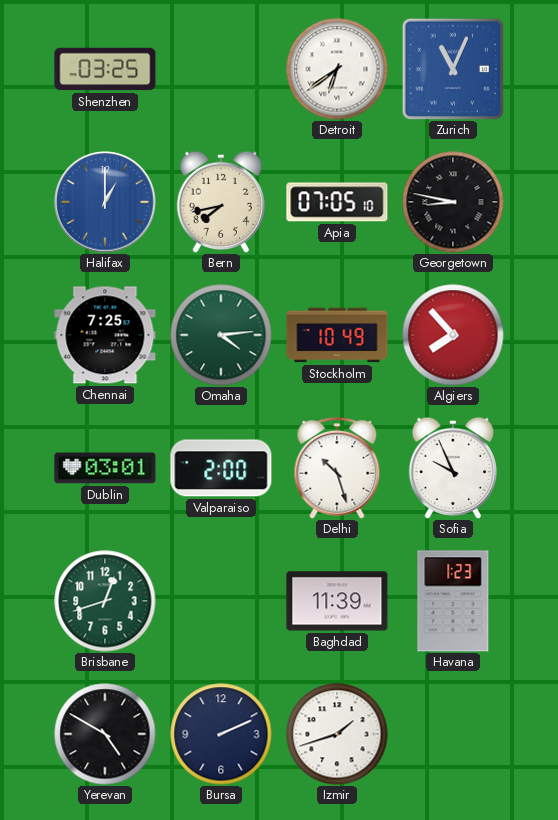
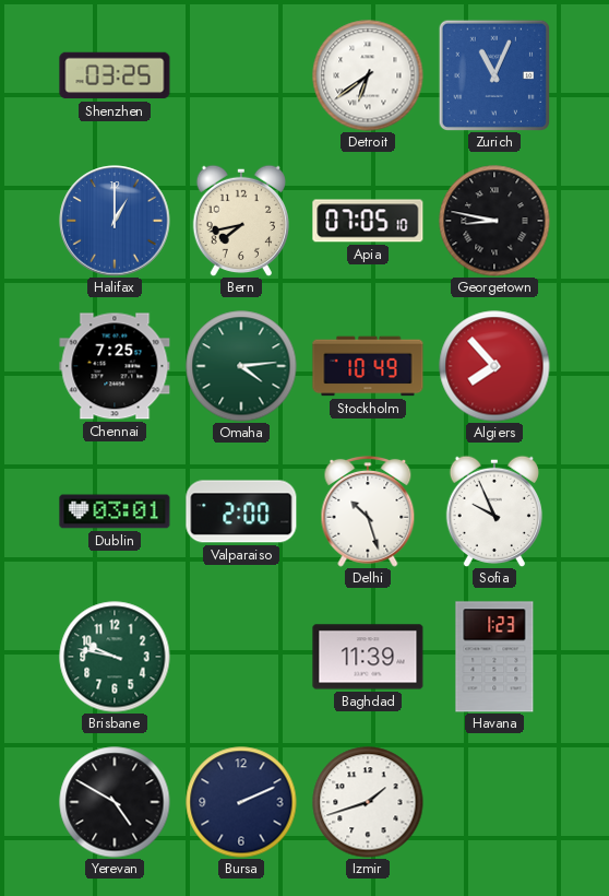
Brisbane: 12:42 -> 9:47
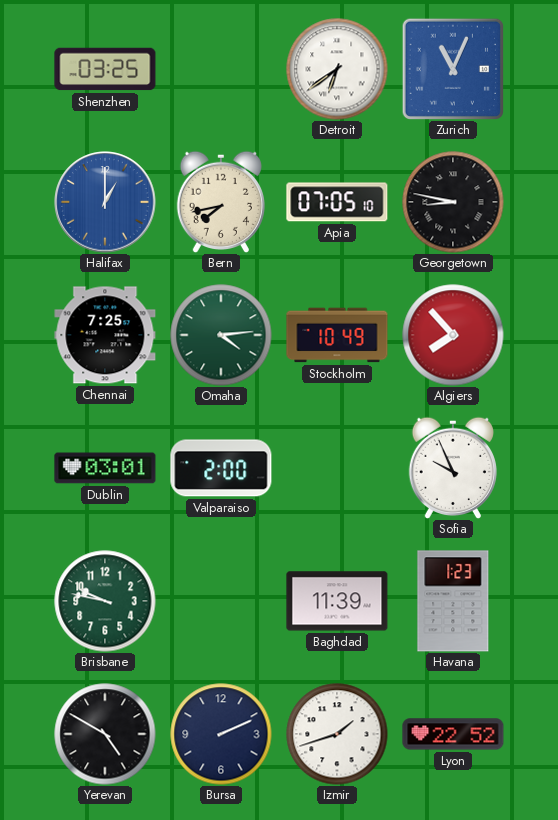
Delhi: 10:27 -> none
Lyon: none -> 22:52
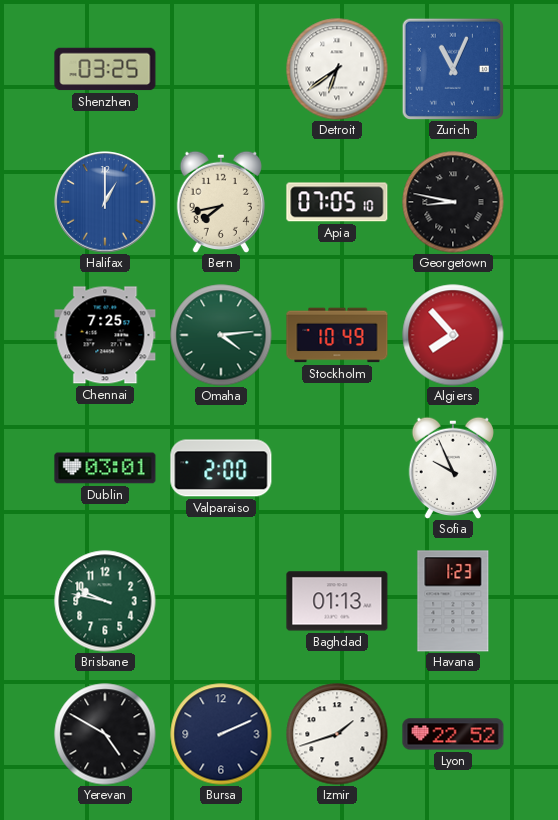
Baghdad: 11:39 -> 01:13
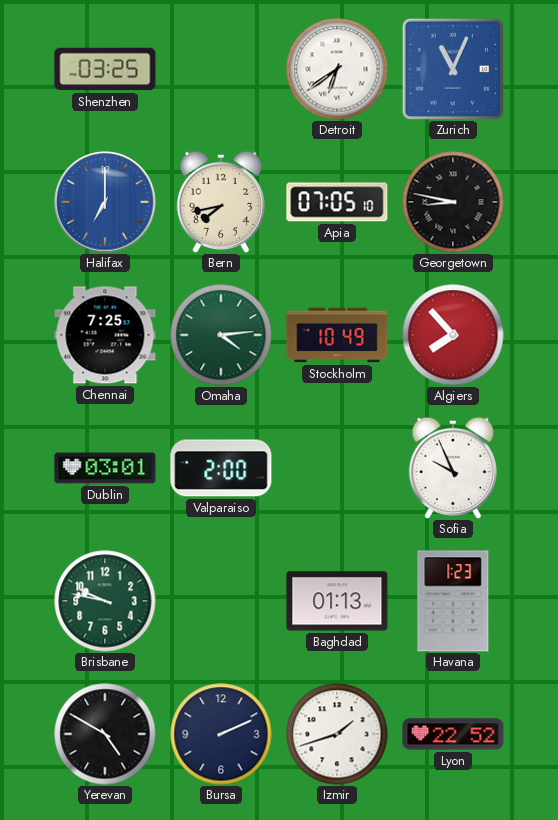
Halifax: 1:00 -> 7:00
